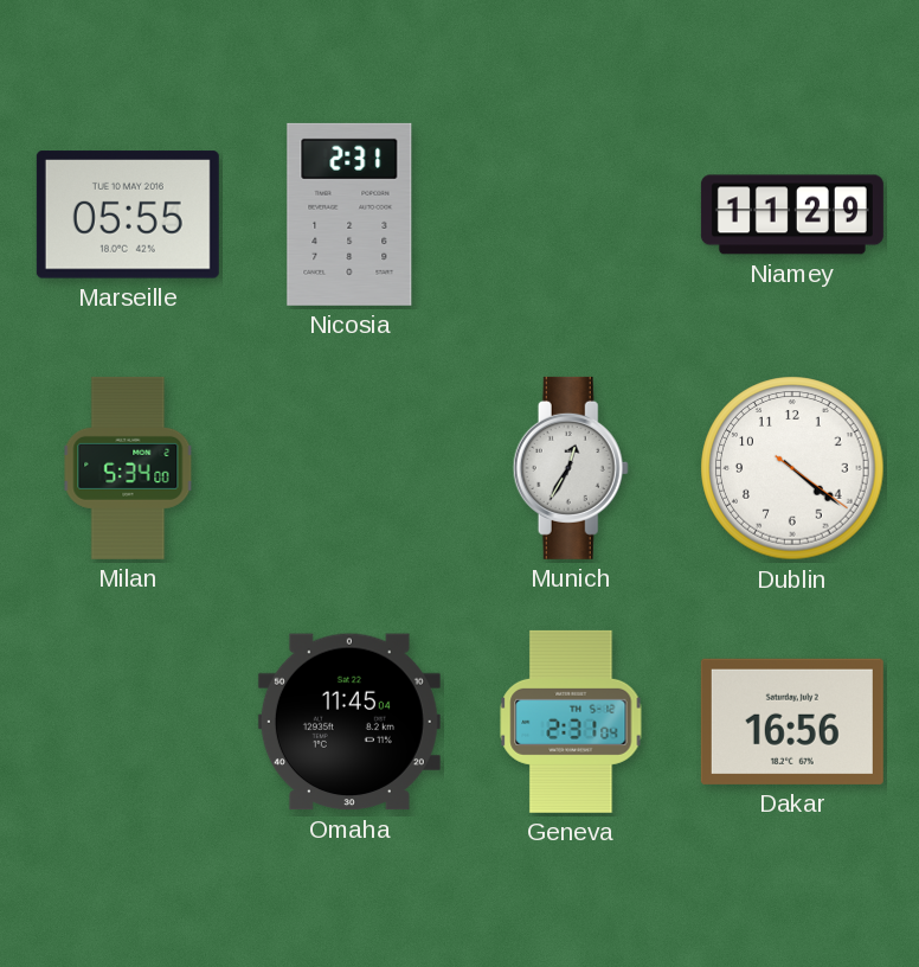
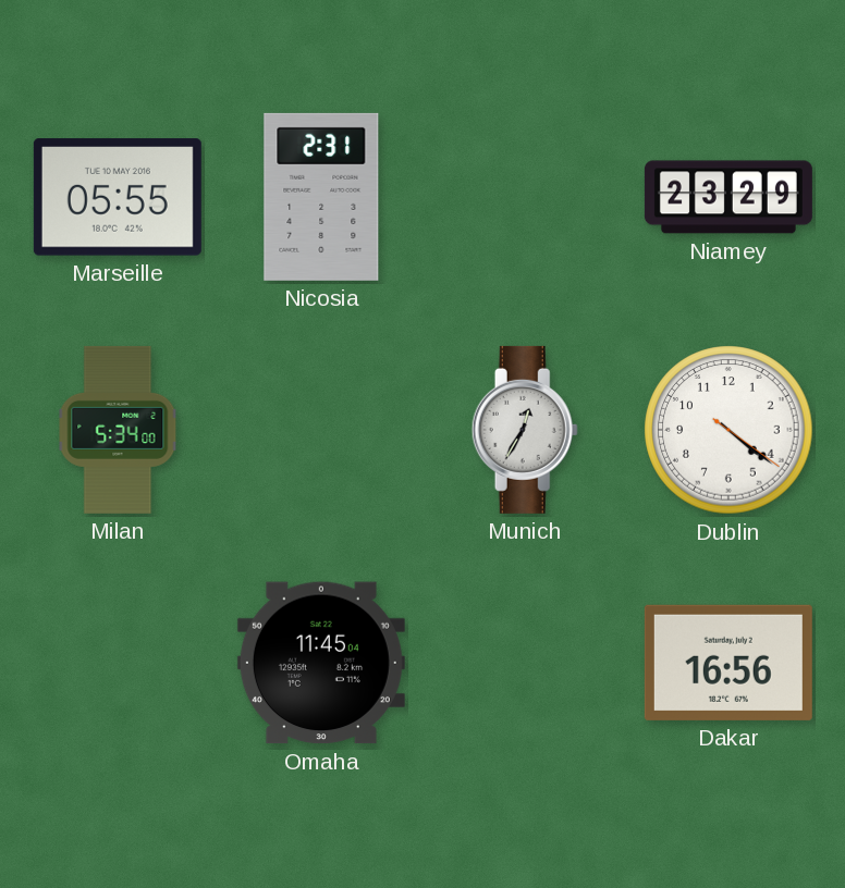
Niamey: 11:29 -> 23:29
Geneva: 2:31 -> none
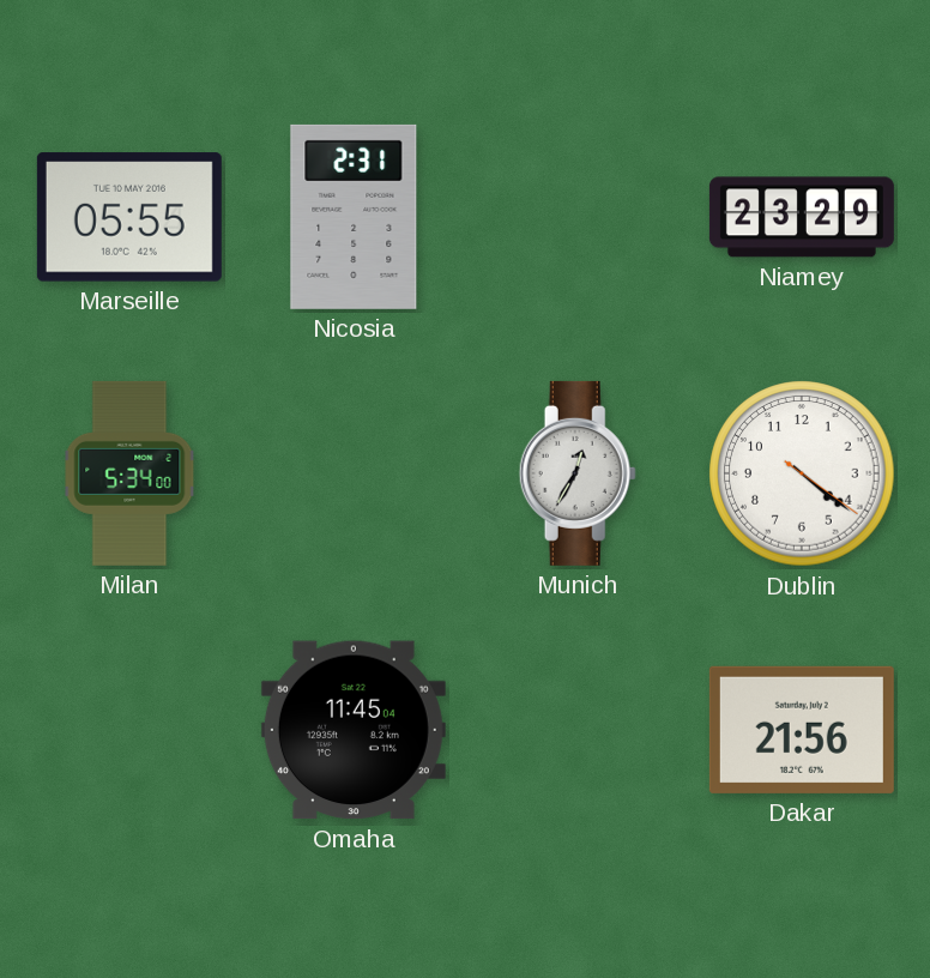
Dakar: 16:56 -> 21:56
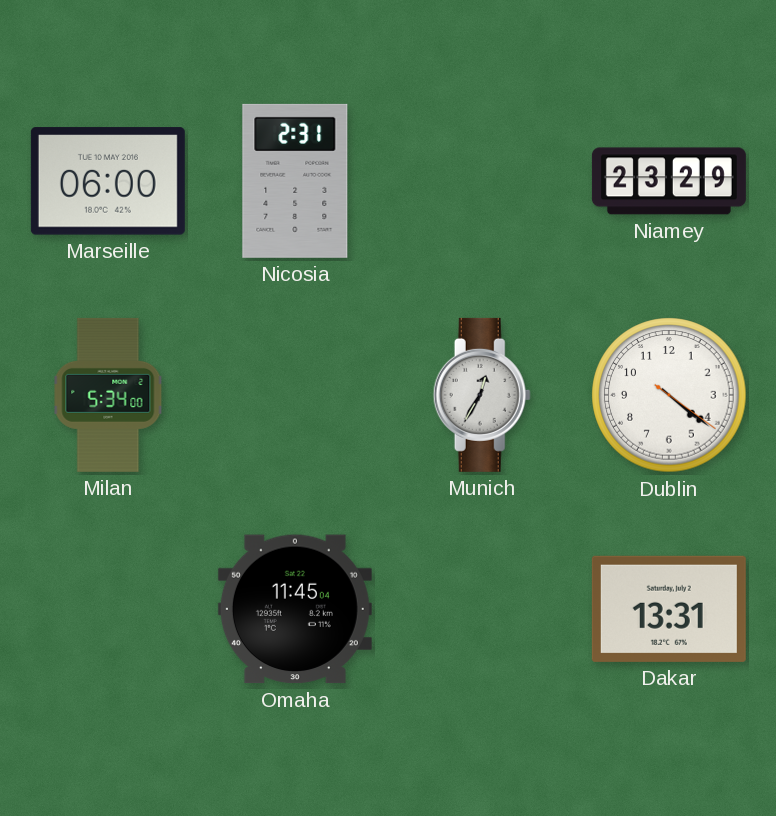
Marseille: 05:55 -> 06:00
Dakar: 21:56 -> 13:31
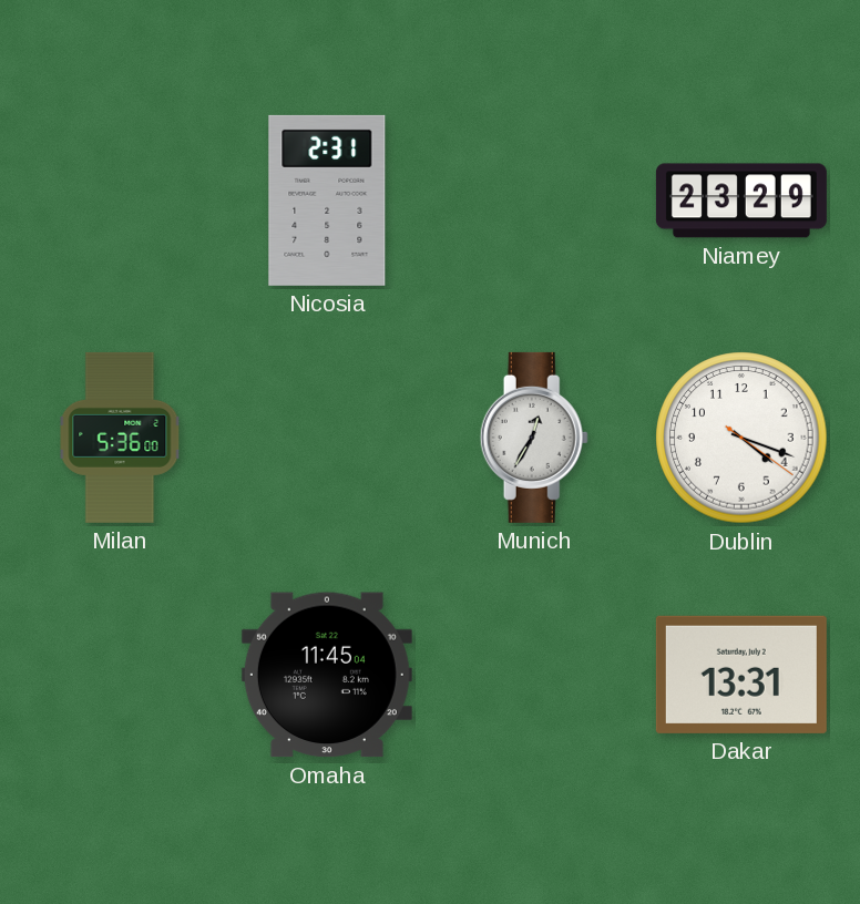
Marseille: 06:00 -> none
Milan: 5:34 -> 5:36
Dublin: 4:21 -> 4:18
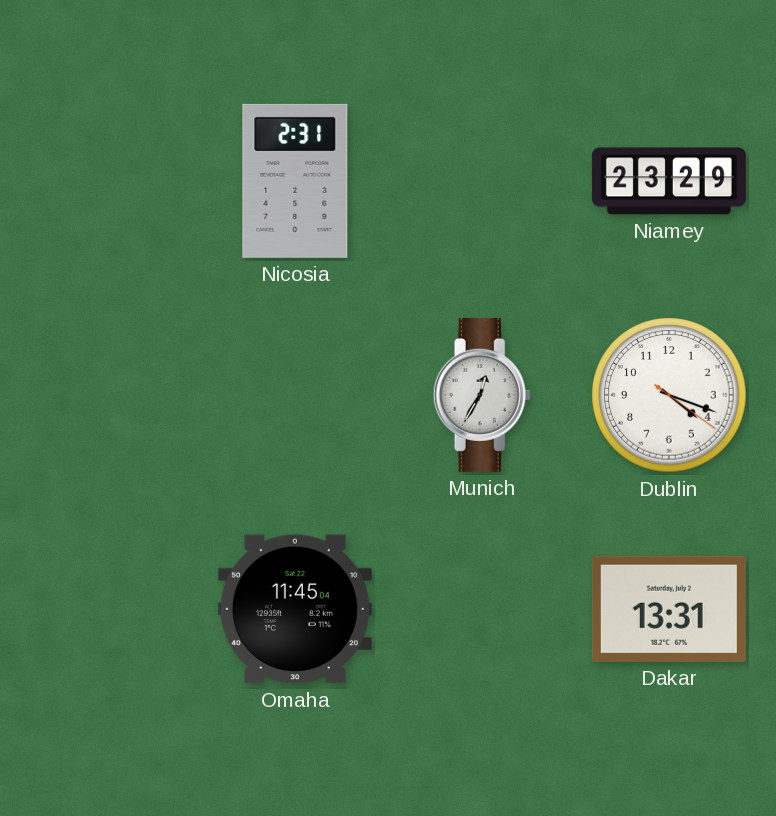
Milan: 5:36 -> none
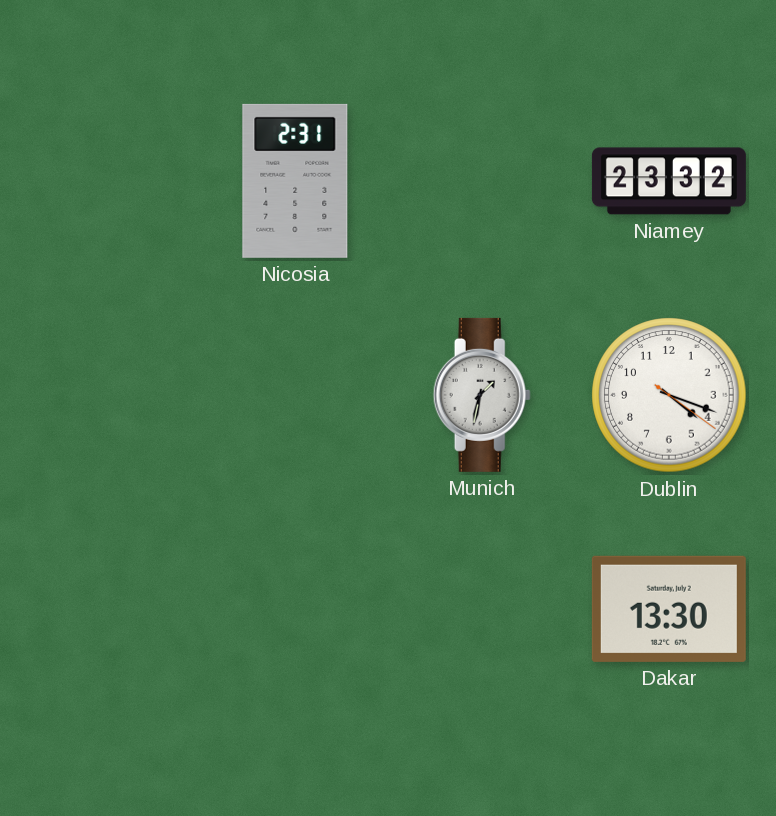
Niamey: 23:29 -> 23:32
Munich: 12:35 -> 1:32
Omaha: 11:45 -> none
Dakar: 13:31 -> 13:30
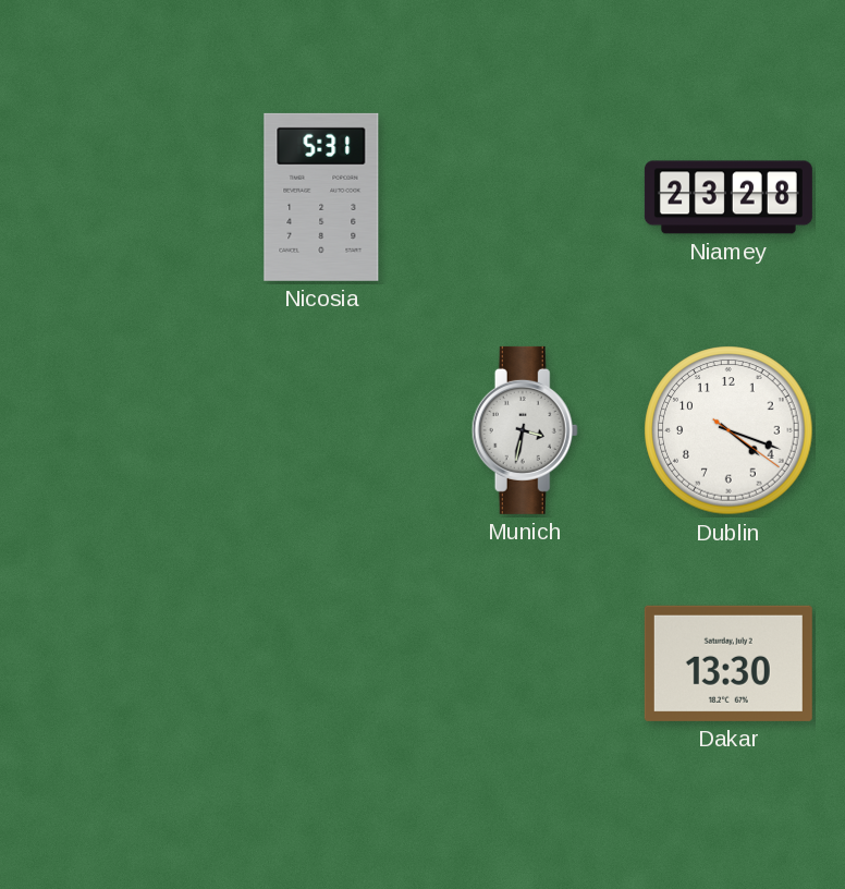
Nicosia: 2:31 -> 5:31
Niamey: 23:32 -> 23:28
Munich: 1:32 -> 3:32
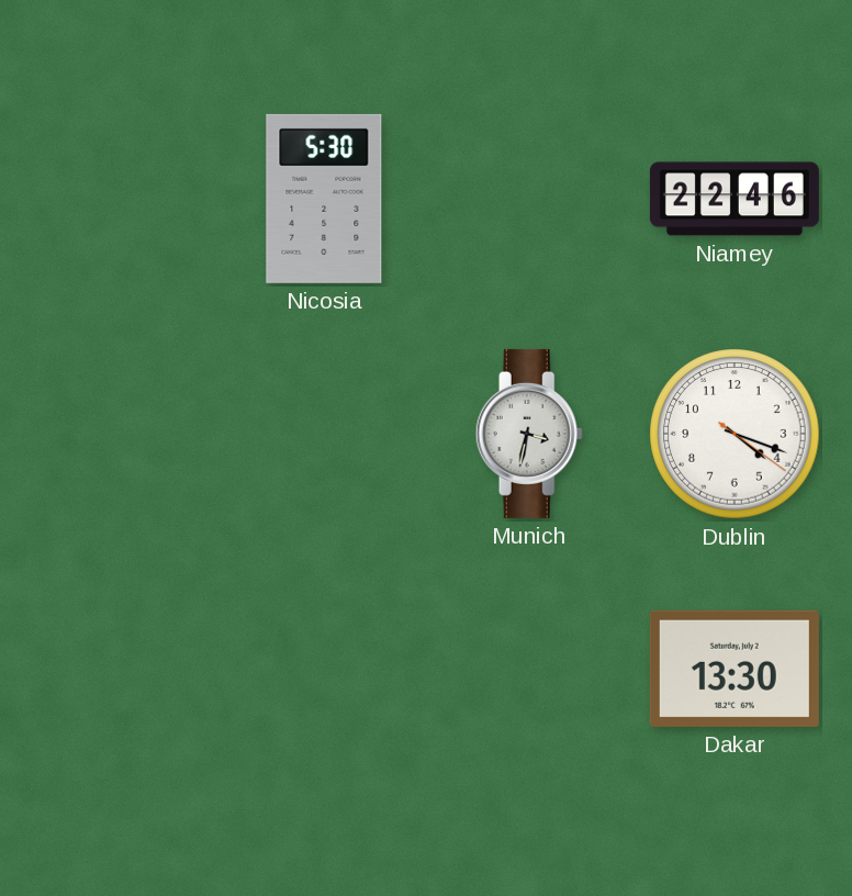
Nicosia: 5:31 -> 5:30
Niamey: 23:28 -> 22:46
